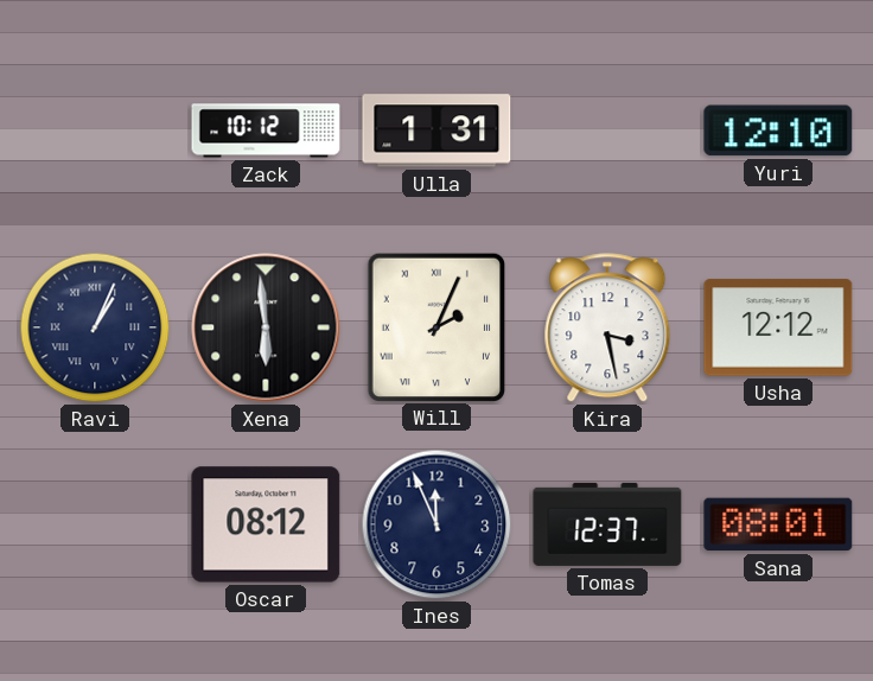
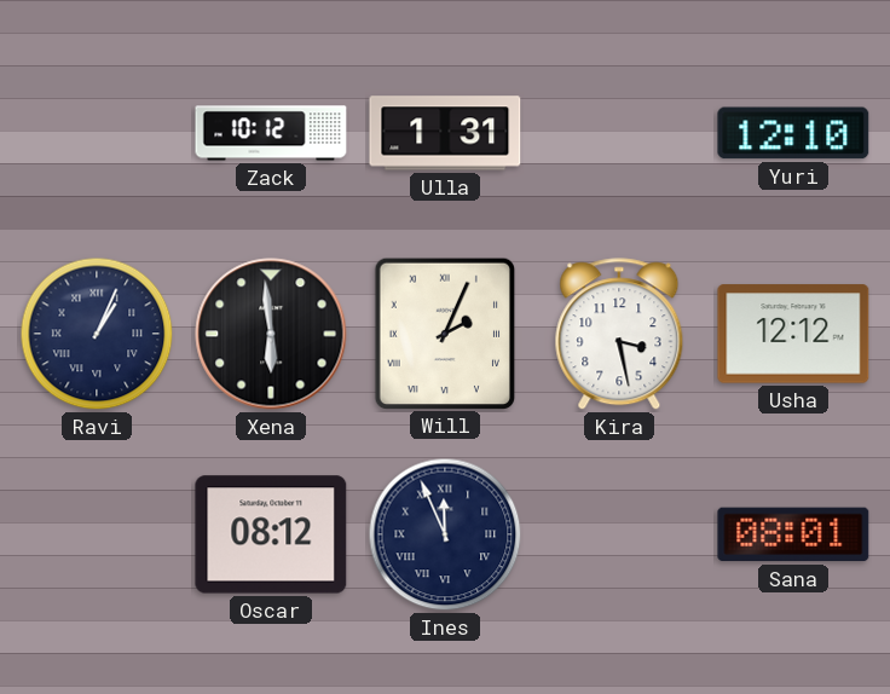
Ines numerals: Arabic -> Roman
Tomas: 12:37 -> none
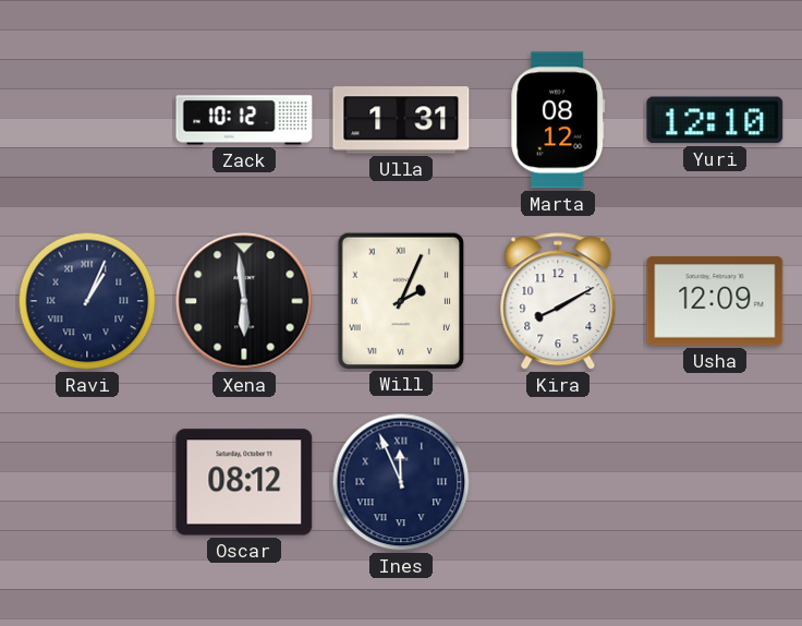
Marta: none -> 08:12
Kira: 3:28 -> 8:10
Usha: 12:12 -> 12:09
Sana: 08:01 -> none
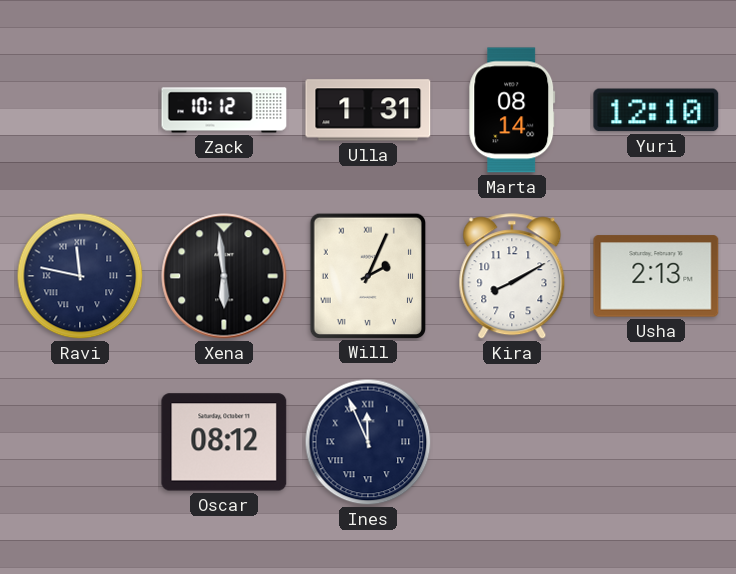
Marta: 08:12 -> 08:14
Ravi: 1:04 -> 11:47
Usha: 12:09 -> 2:13
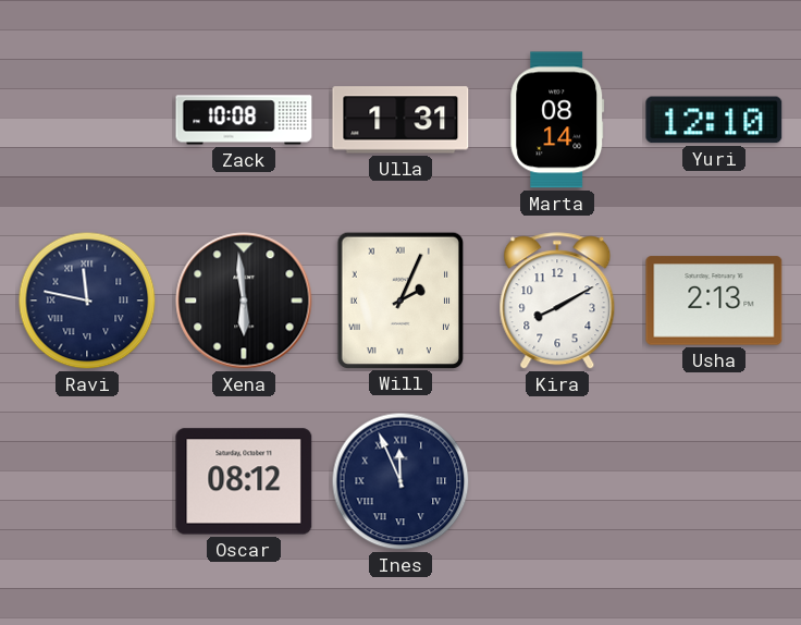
Zack: 10:12 -> 10:08
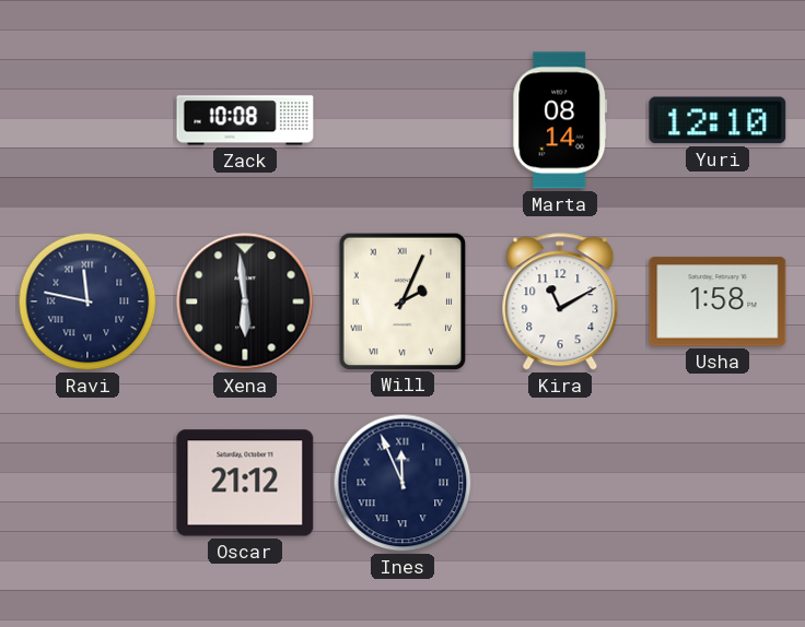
Ulla: 1:31 -> none
Kira: 8:10 -> 11:10
Usha: 2:13 -> 1:58
Oscar: 08:12 -> 21:12
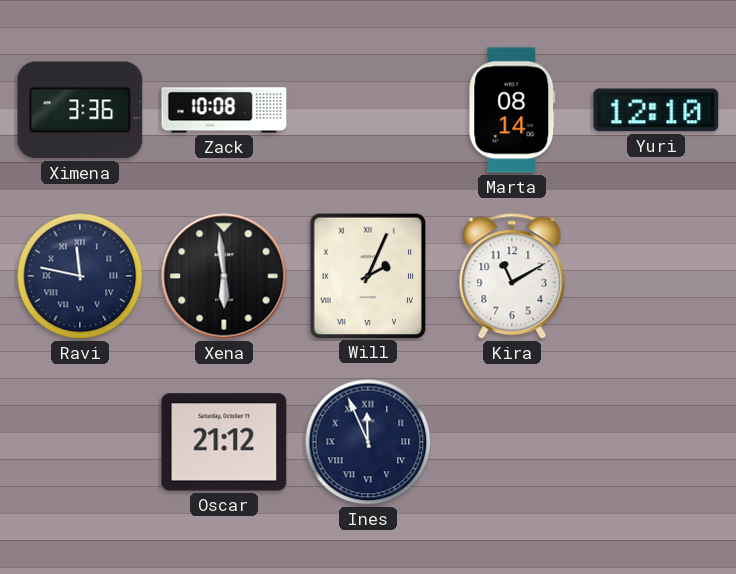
Ximena: none -> 3:36
Usha: 1:58 -> none
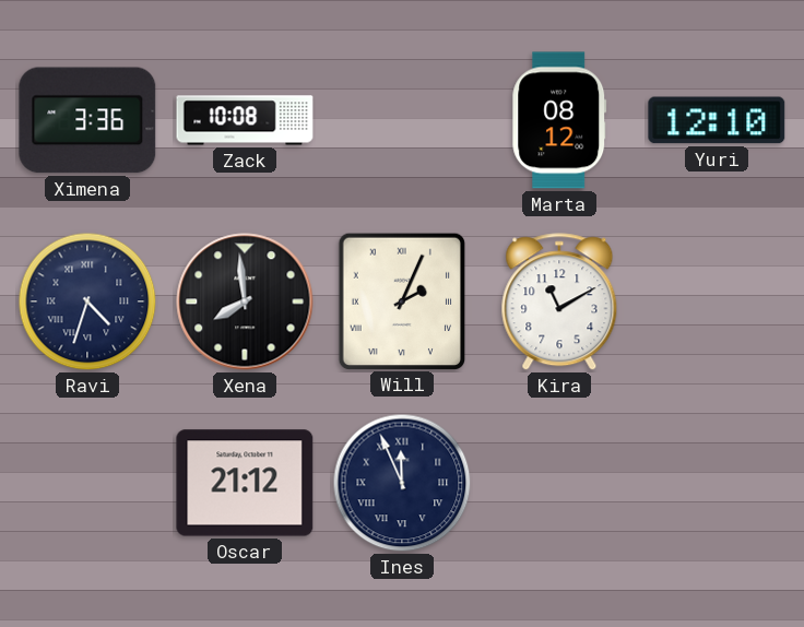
Marta: 08:14 -> 08:12
Ravi: 11:47 -> 4:33
Xena: 5:59 -> 7:59
